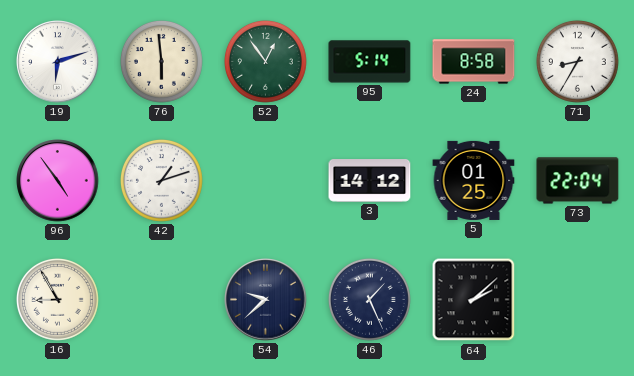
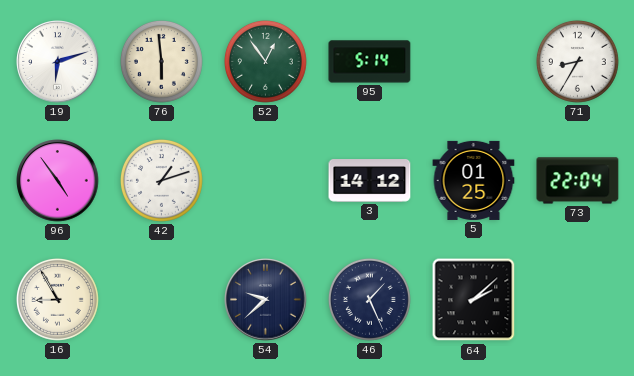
24: 8:58 -> none
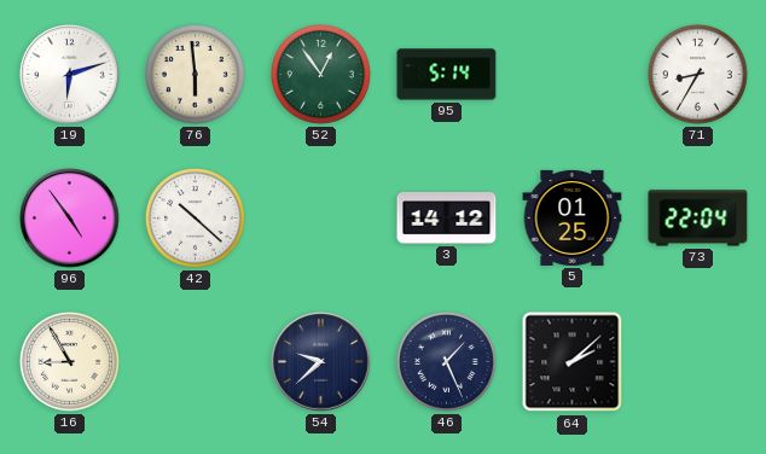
42: 1:12 -> 10:22
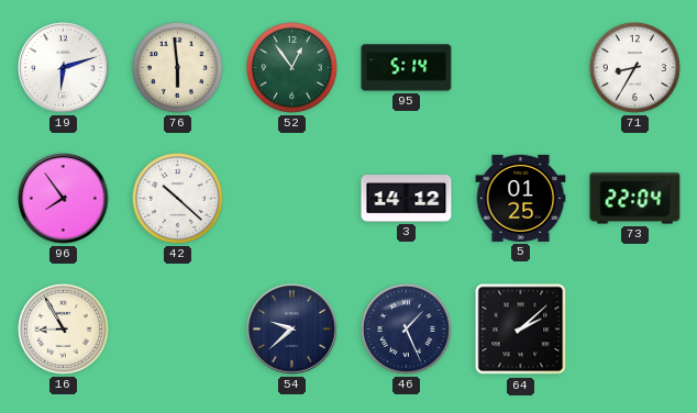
96: 4:54 -> 7:54
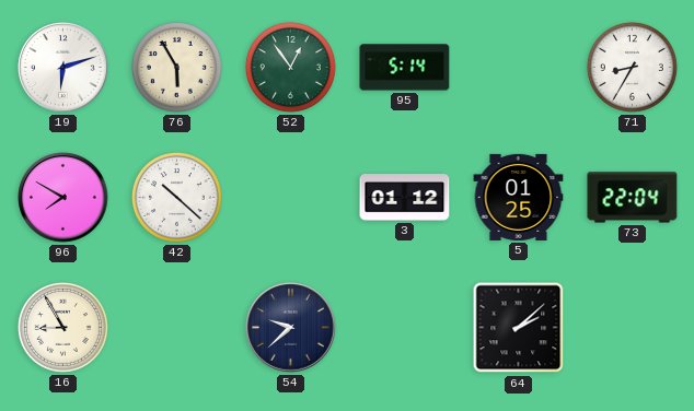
76: 5:59 -> 5:55
96: 7:54 -> 7:50
3: 14:12 -> 01:12
46: 1:26 -> none
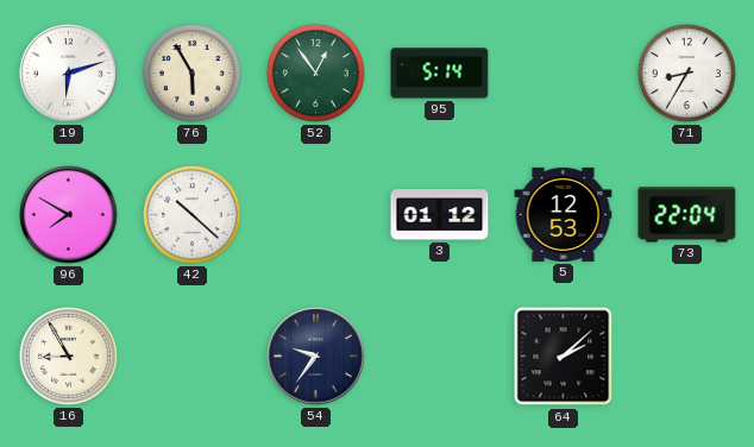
5: 01:25 -> 12:53
54: 9:38 -> 9:36
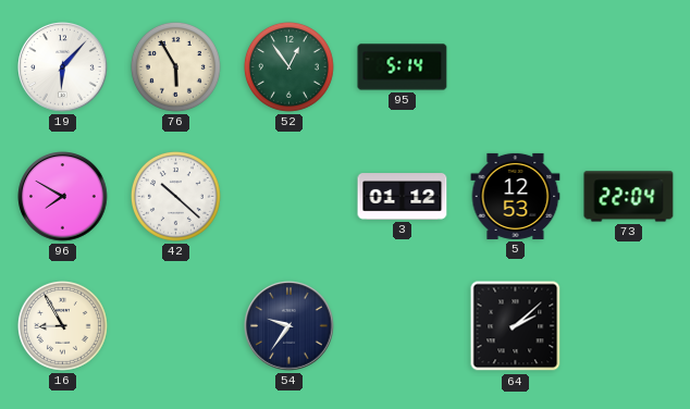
19: 6:12 -> 6:07
71: 8:35 -> none
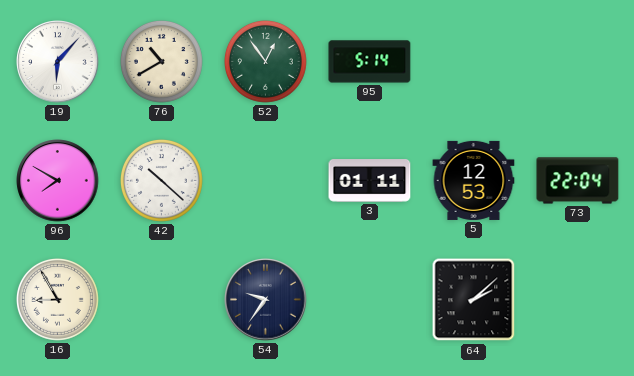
76: 5:55 -> 10:40
3: 01:12 -> 01:11
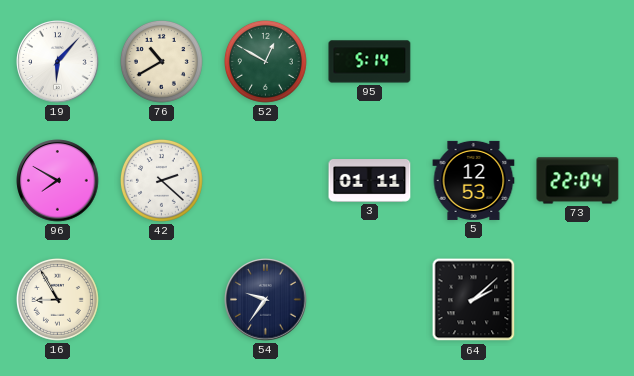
52: 12:54 -> 12:50
42: 10:22 -> 2:22
